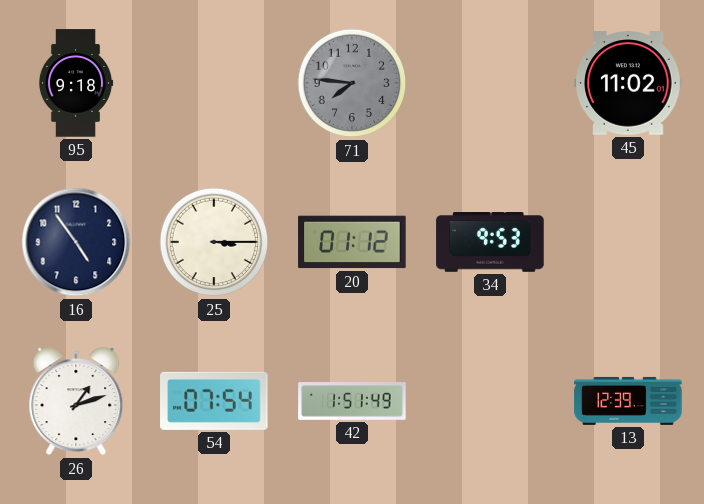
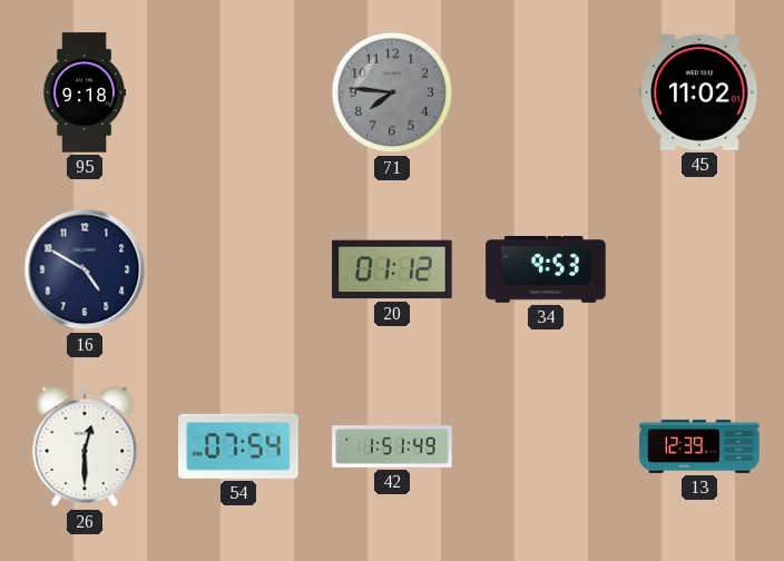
16: 4:54 -> 4:50
25: 3:15 -> none
26: 1:12 -> 12:30
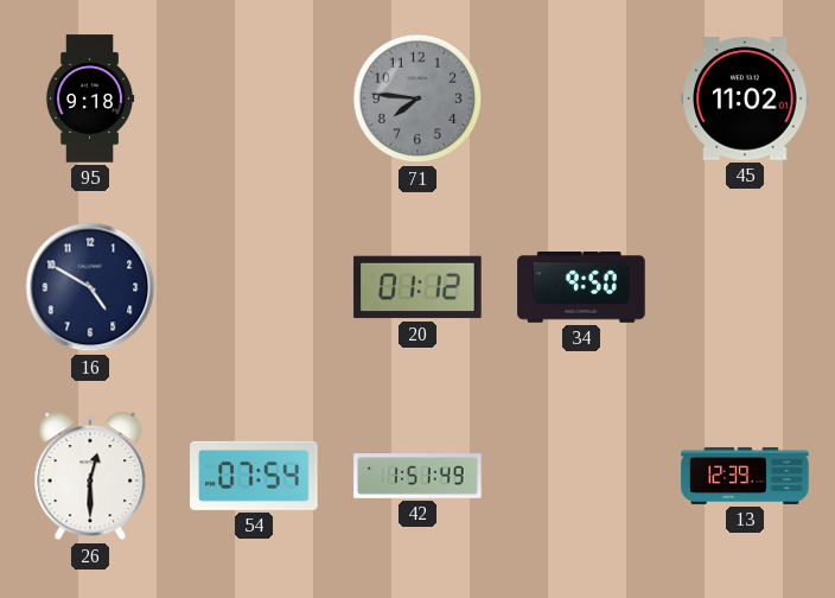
34: 9:53 -> 9:50
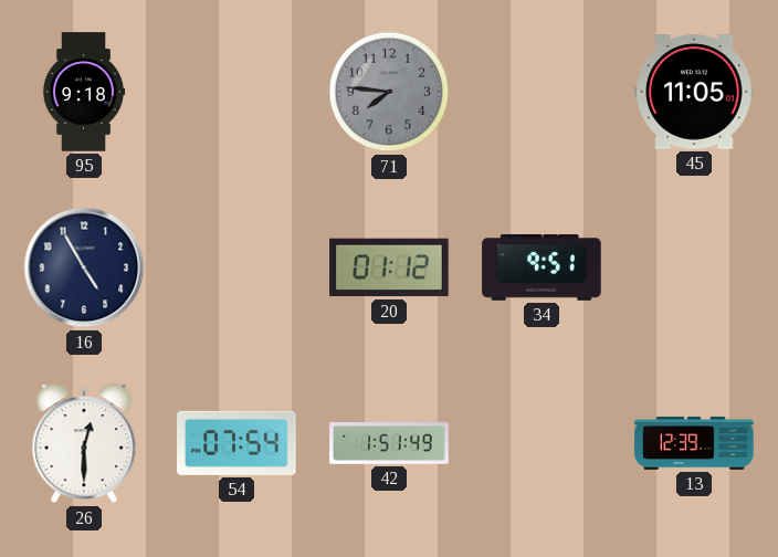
45: 11:02 -> 11:05
16: 4:50 -> 4:55
34: 9:50 -> 9:51
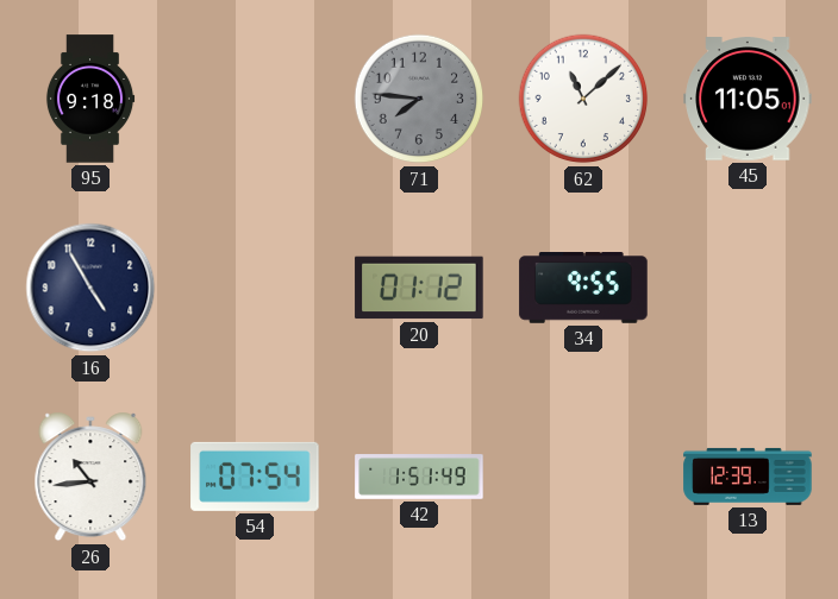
62: none -> 11:08
34: 9:51 -> 9:55
26: 12:30 -> 10:44
